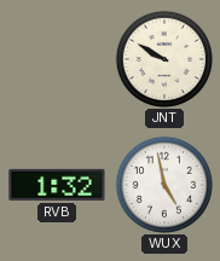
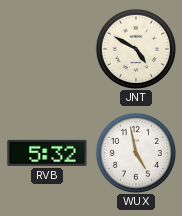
JNT: 9:50 -> 4:50
RVB: 1:32 -> 5:32
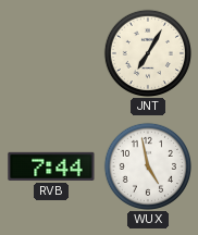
JNT: 4:50 -> 7:05
RVB: 5:32 -> 7:44
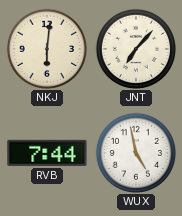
NKJ: none -> 6:01
JNT: 7:05 -> 7:07
